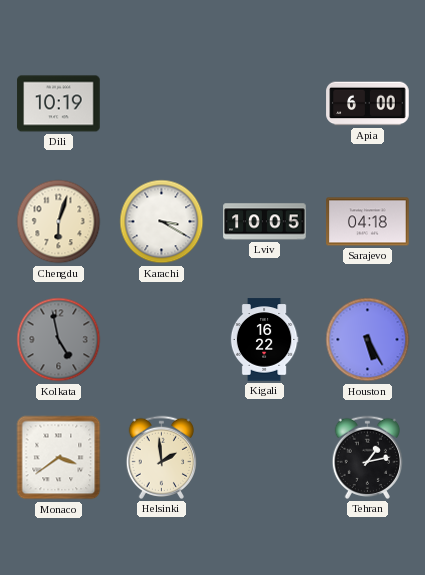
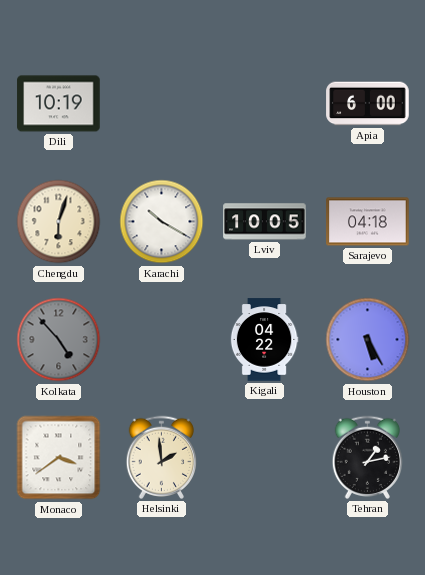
Karachi: 3:20 -> 10:20
Kolkata: 4:58 -> 4:53
Kigali: 16:22 -> 04:22
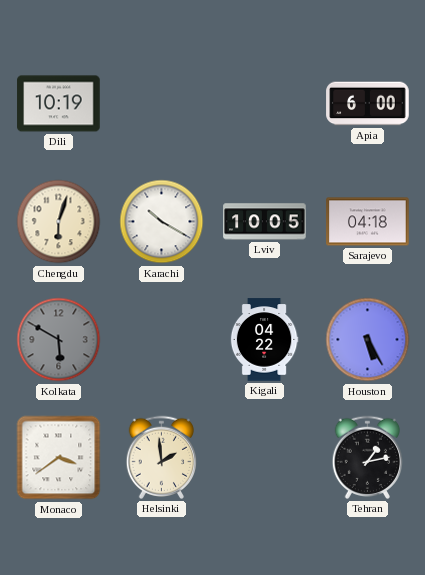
Kolkata: 4:53 -> 5:50
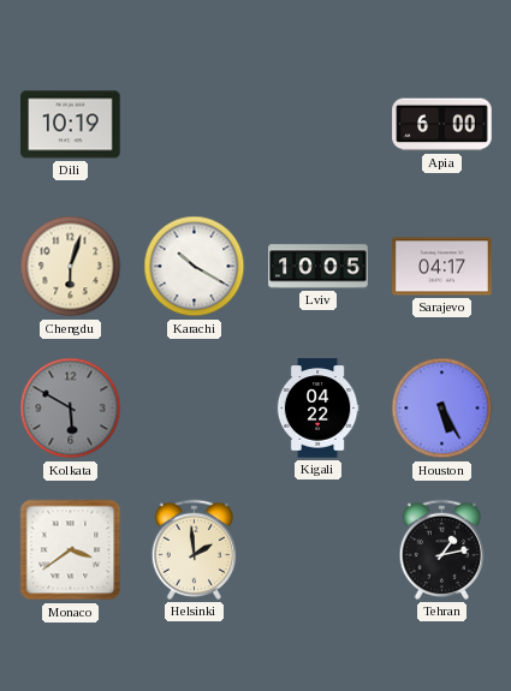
Sarajevo: 04:18 -> 04:17
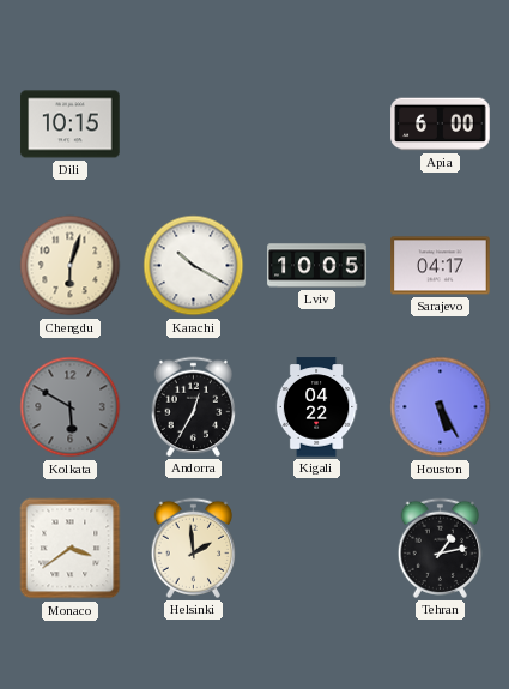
Dili: 10:19 -> 10:15
Andorra: none -> 12:35
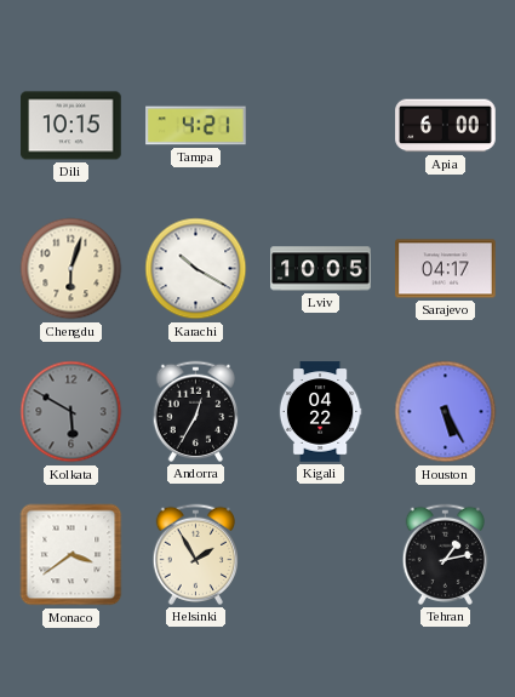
Tampa: none -> 4:21
Helsinki: 1:59 -> 1:55
